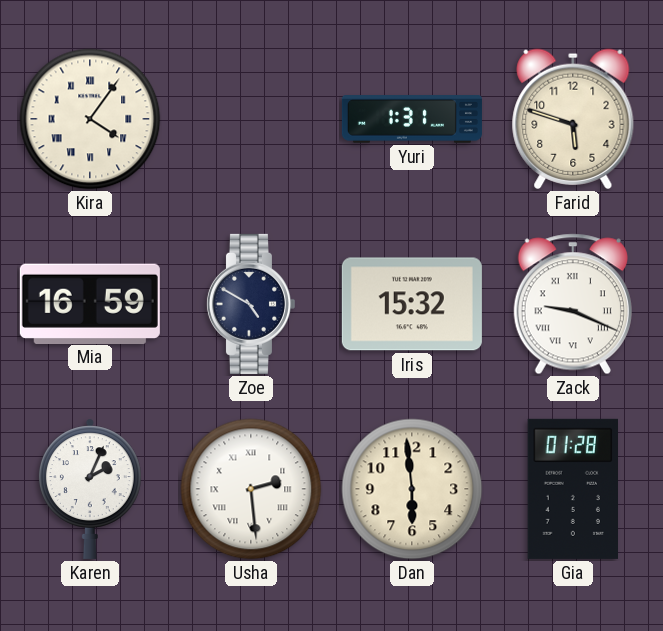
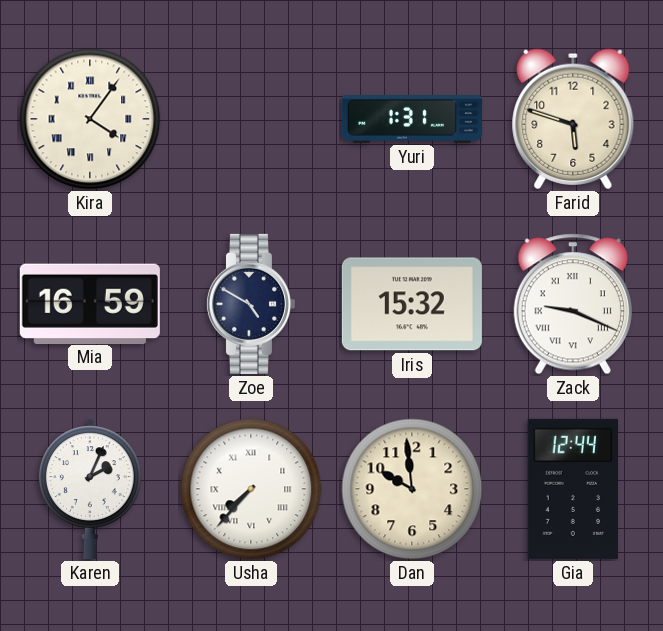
Usha: 2:29 -> 7:37
Dan: 5:59 -> 9:59
Gia: 01:28 -> 12:44
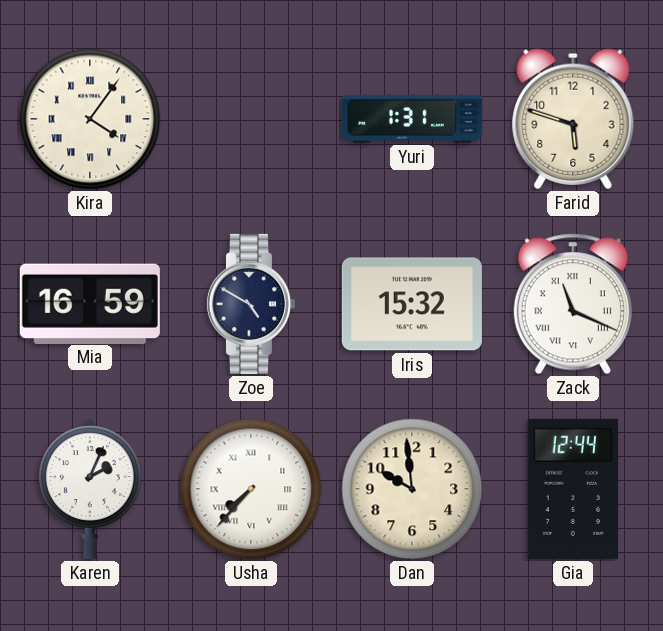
Zack: 9:19 -> 11:19
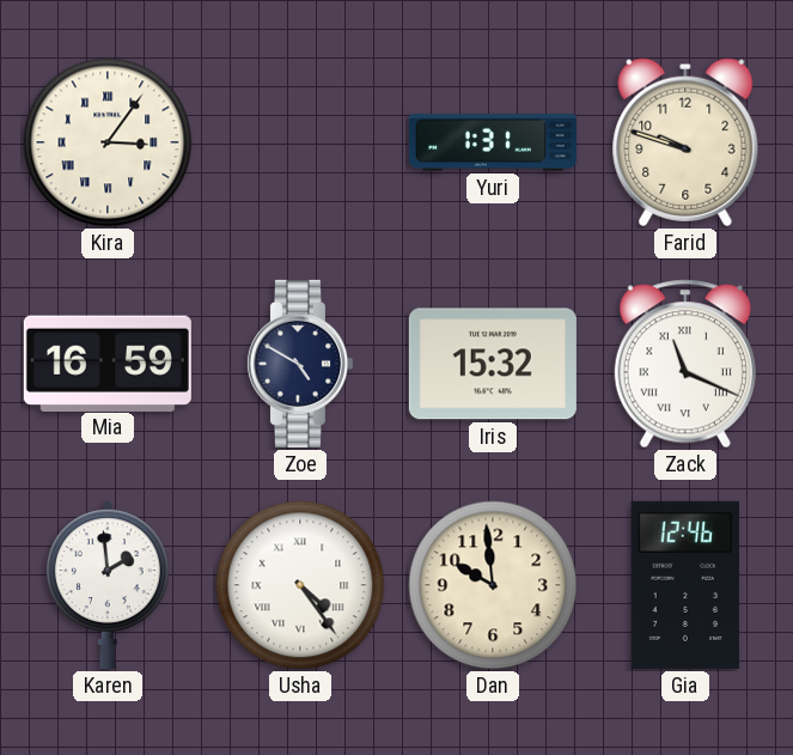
Kira: 4:06 -> 3:06
Farid: 5:48 -> 9:48
Karen: 2:04 -> 1:59
Usha: 7:37 -> 4:24
Gia: 12:44 -> 12:46
